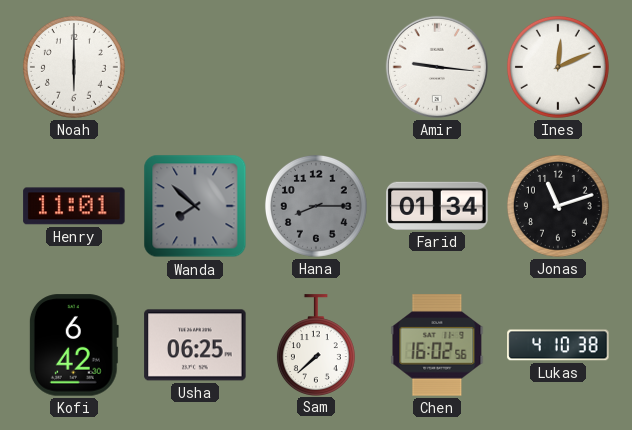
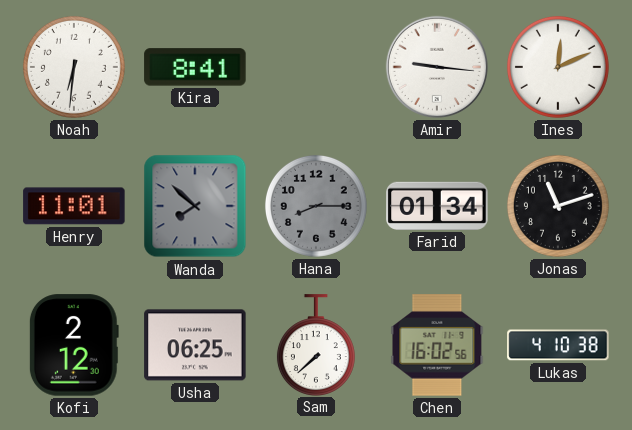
Noah: 6:00 -> 6:31
Kira: none -> 8:41
Kofi: 6:42 -> 2:12
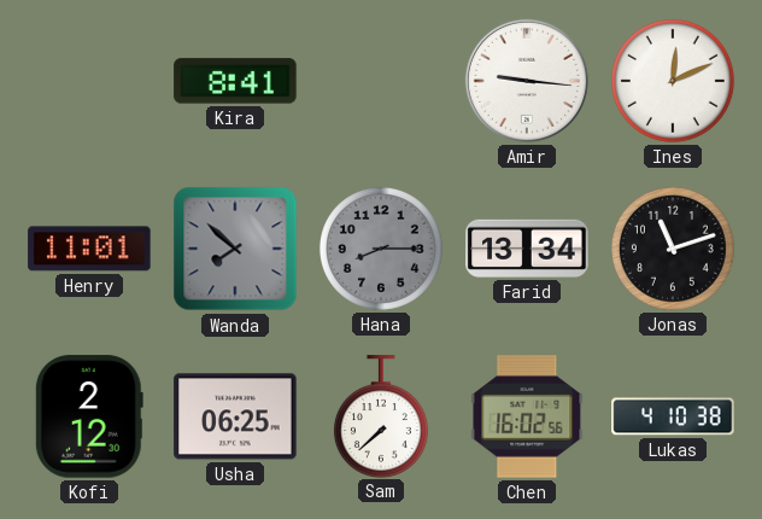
Noah: 6:31 -> none
Farid: 01:34 -> 13:34
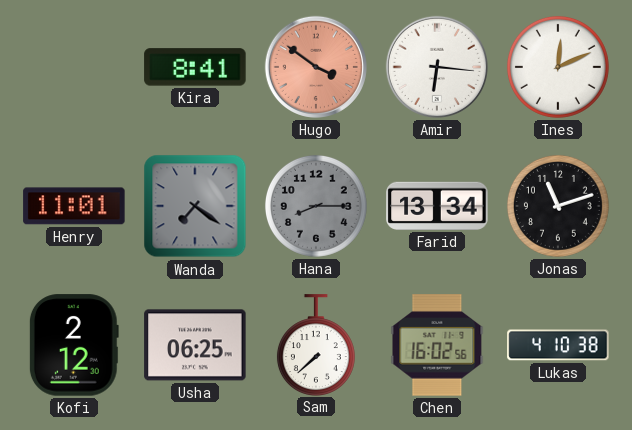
Hugo: none -> 3:51
Amir: 9:16 -> 6:16
Wanda: 7:52 -> 7:21
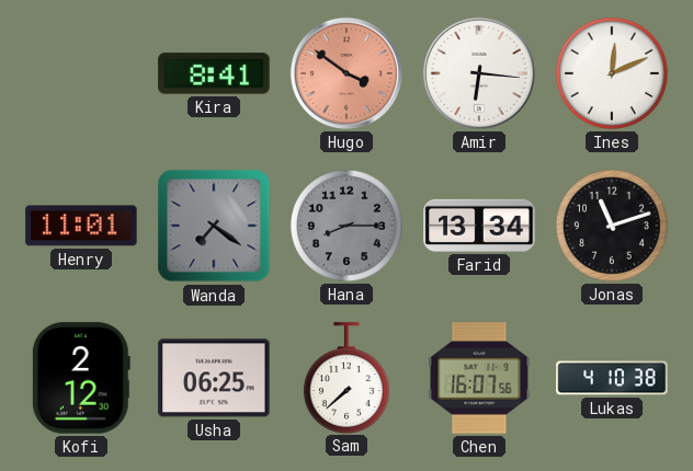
Chen: 16:02 -> 16:07
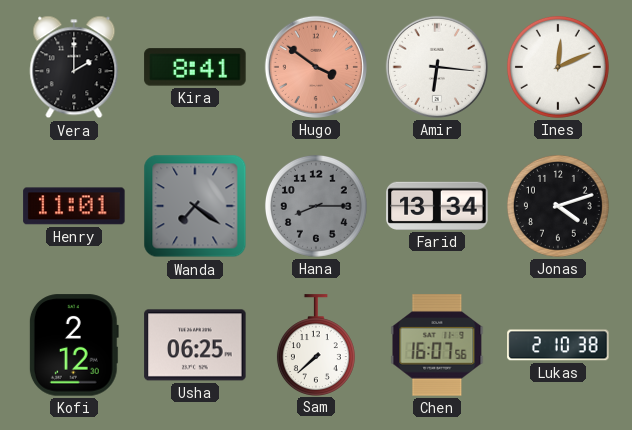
Vera: none -> 2:00
Jonas: 11:12 -> 4:12
Lukas: 4:10 -> 2:10
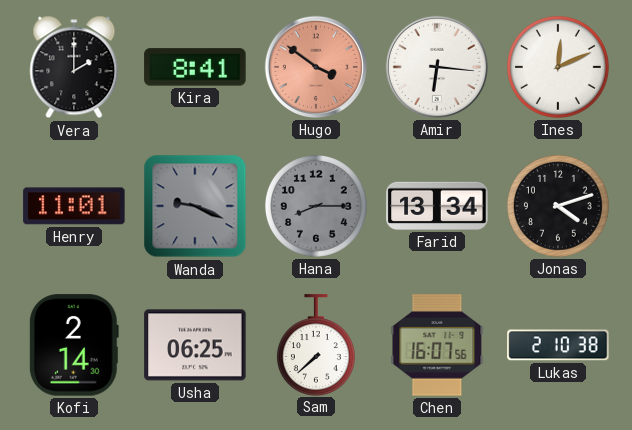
Wanda: 7:21 -> 9:19
Kofi: 2:12 -> 2:14
